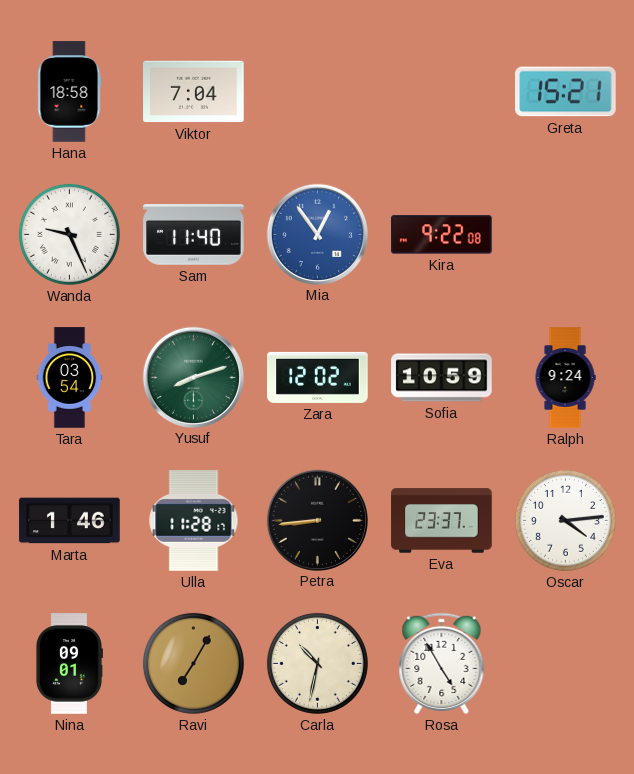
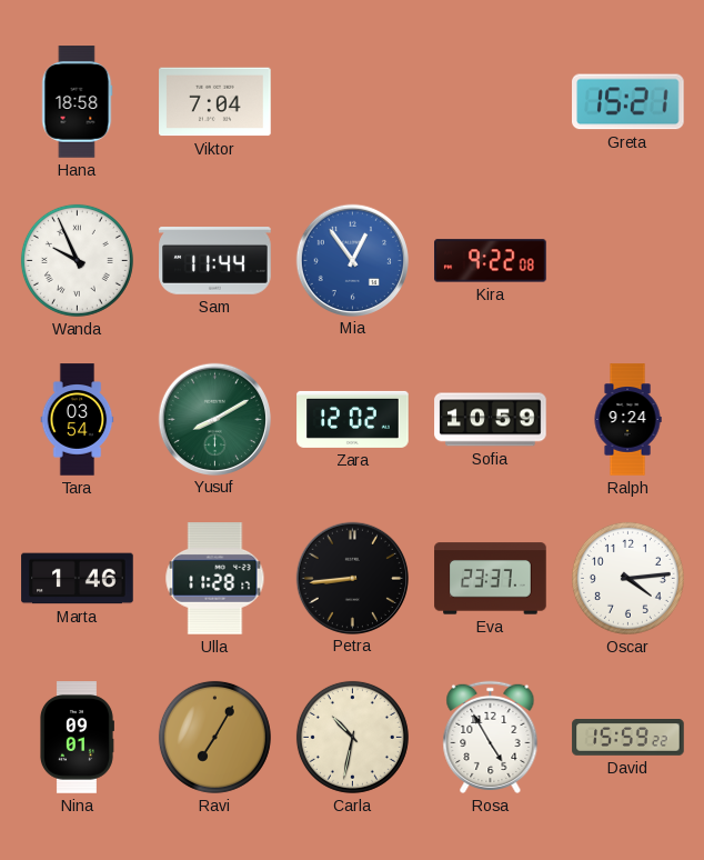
Wanda: 9:26 -> 9:56
Sam: 11:40 -> 11:44
Yusuf: 8:12 -> 8:10
David: none -> 15:59
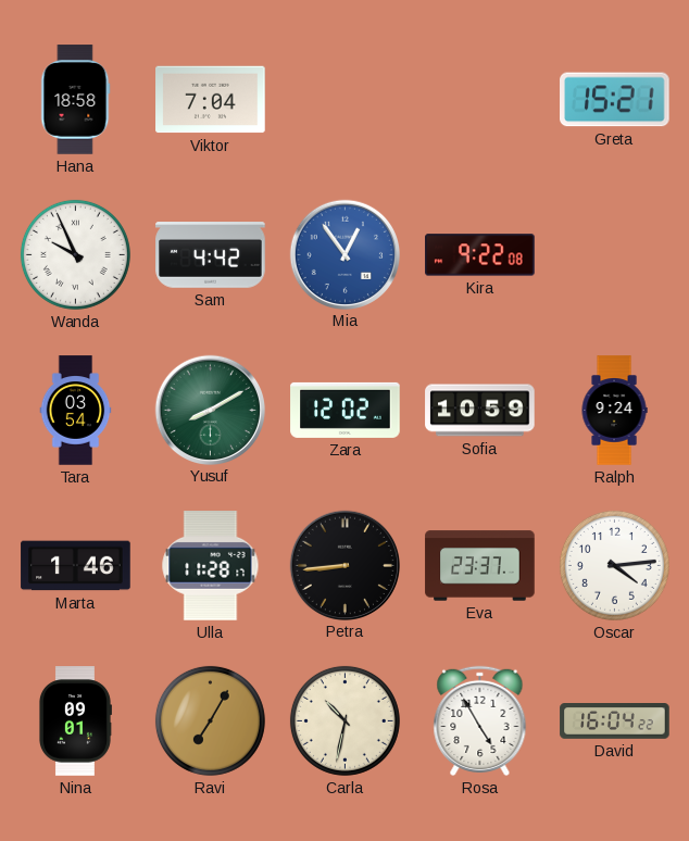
Sam: 11:44 -> 4:42
David: 15:59 -> 16:04
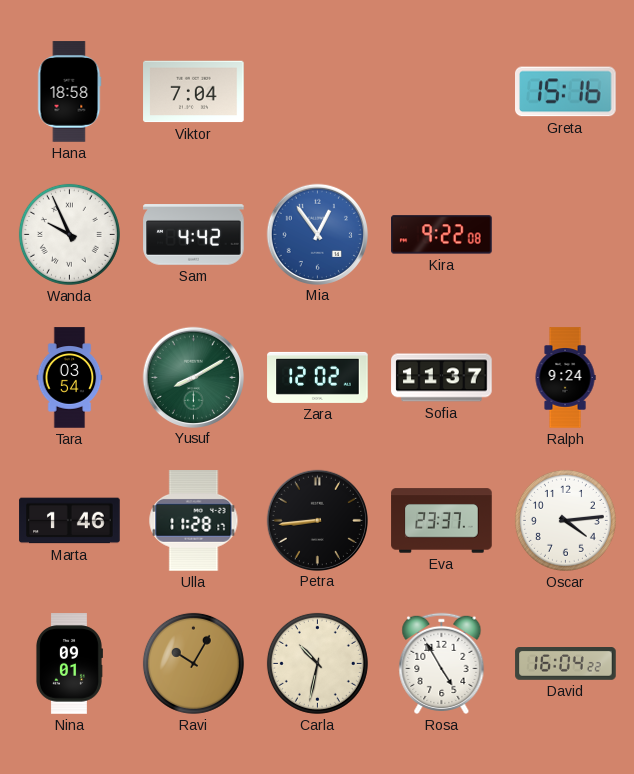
Greta: 15:21 -> 15:16
Sofia: 10:59 -> 11:37
Ravi: 7:05 -> 10:05
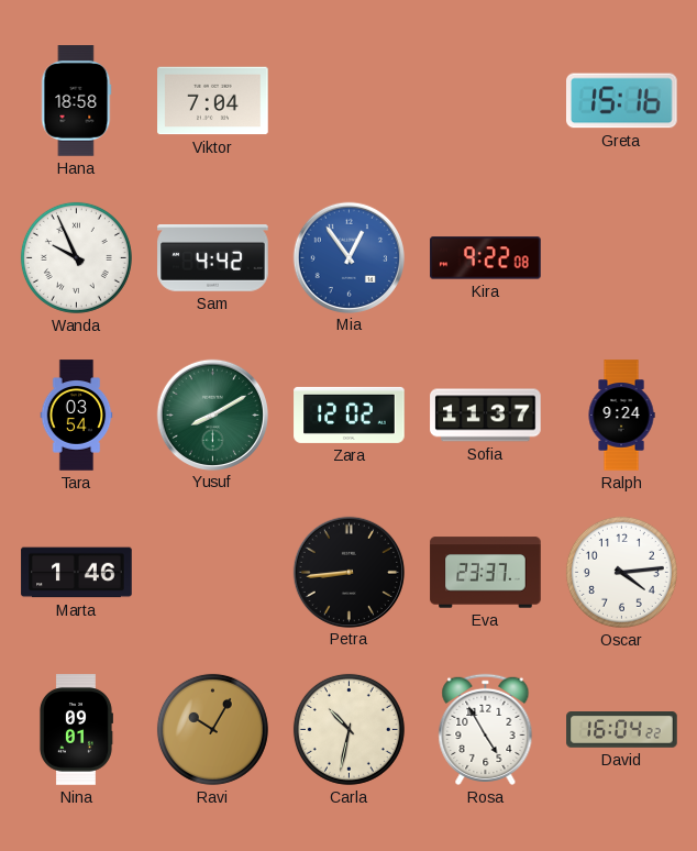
Ulla: 11:28 -> none
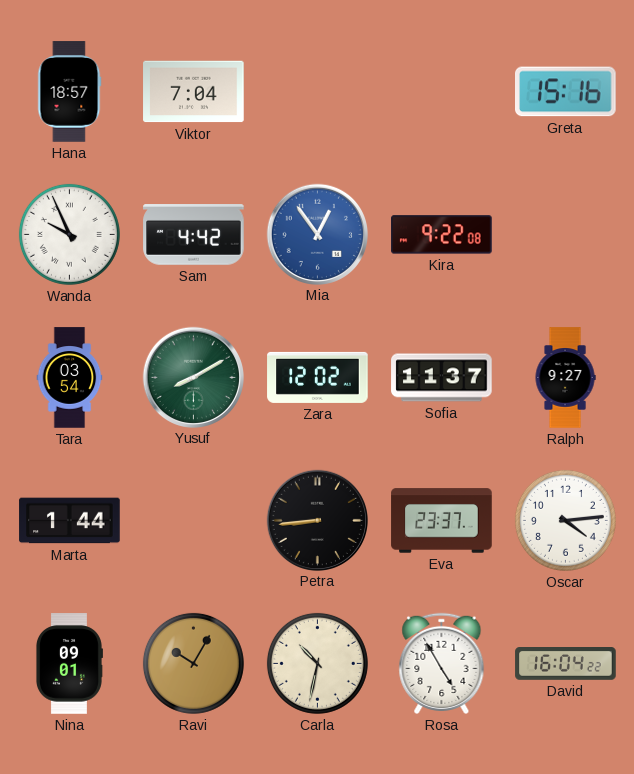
Hana: 18:58 -> 18:57
Ralph: 9:24 -> 9:27
Marta: 1:46 -> 1:44
